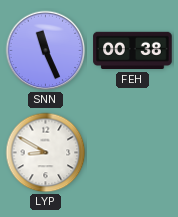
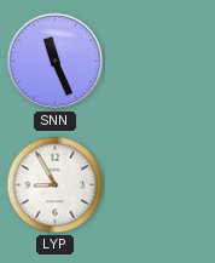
FEH: 00:38 -> none
LYP: 8:50 -> 8:55
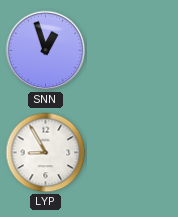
SNN: 11:26 -> 12:57
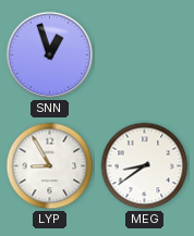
MEG: none -> 8:39
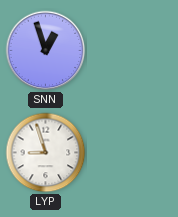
LYP: 8:55 -> 8:57
MEG: 8:39 -> none
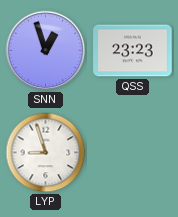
QSS: none -> 23:23
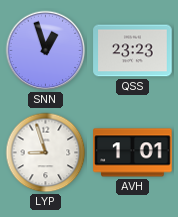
AVH: none -> 1:01
